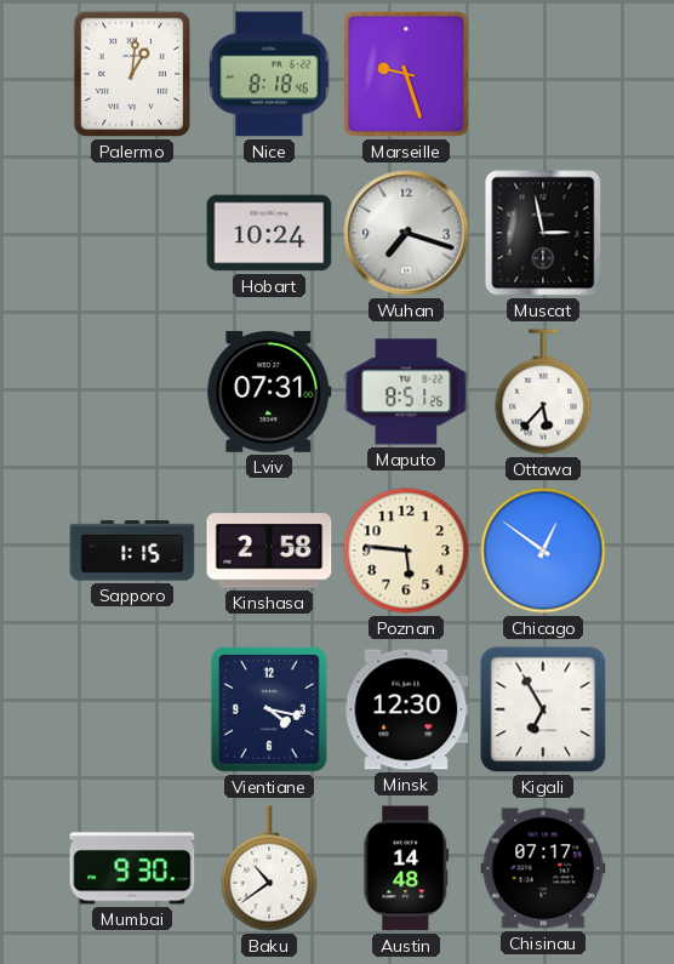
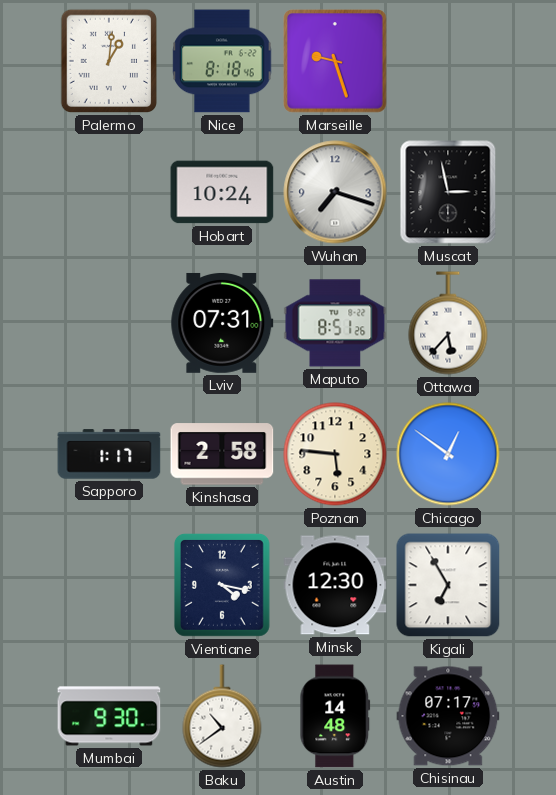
Sapporo: 1:15 -> 1:17
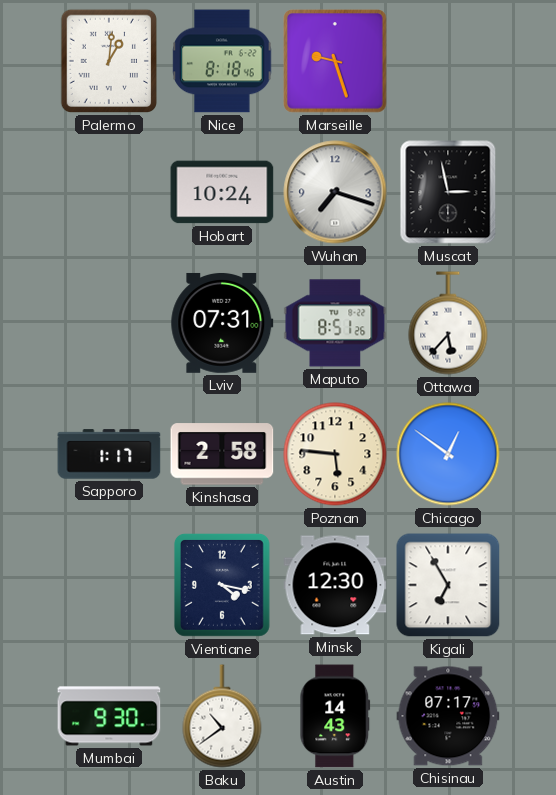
Austin: 14:48 -> 14:43
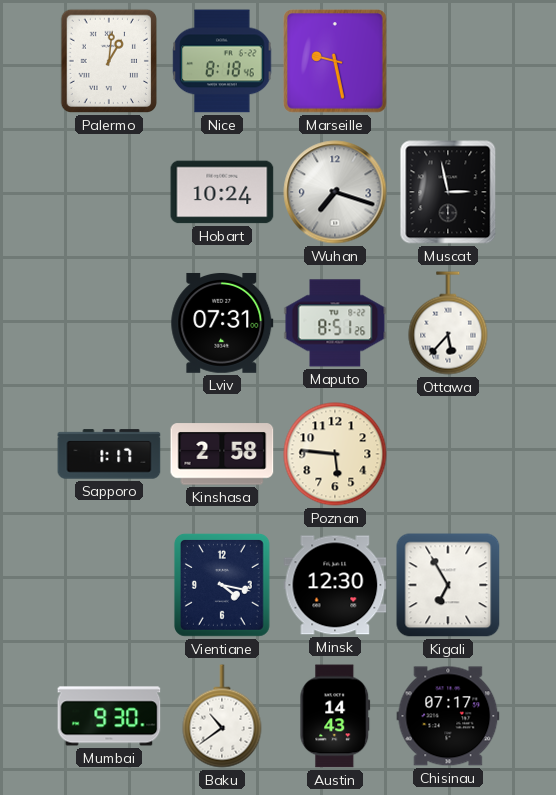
Marseille: 9:27 -> 9:28
Chicago: 12:51 -> none
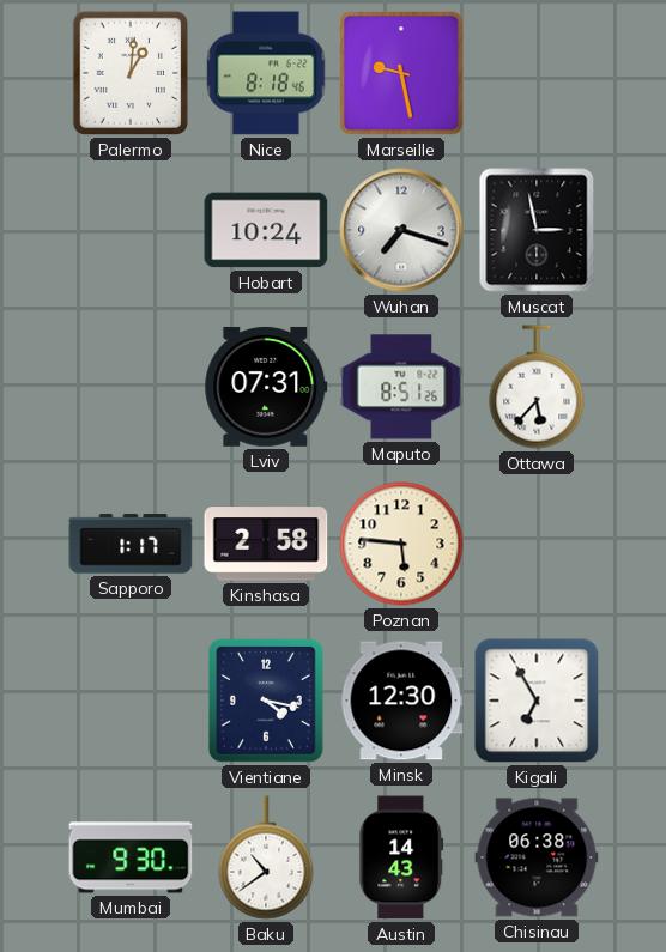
Chisinau: 07:17 -> 06:38
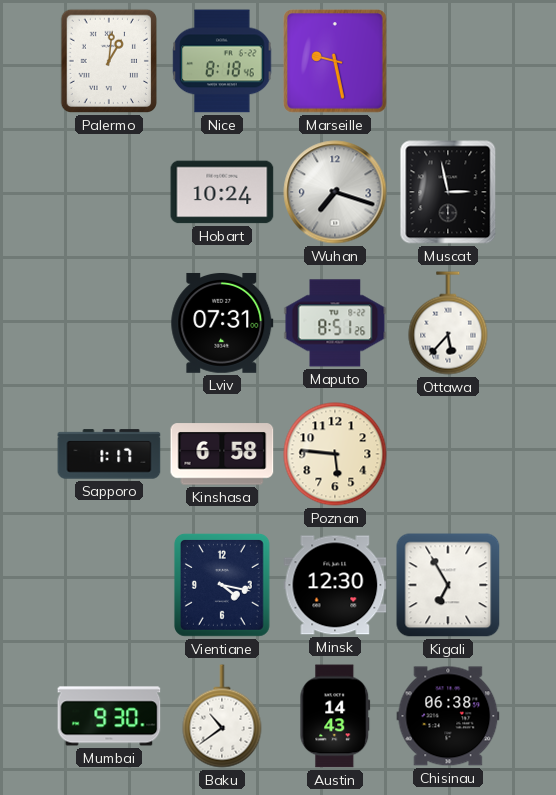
Kinshasa: 2:58 -> 6:58
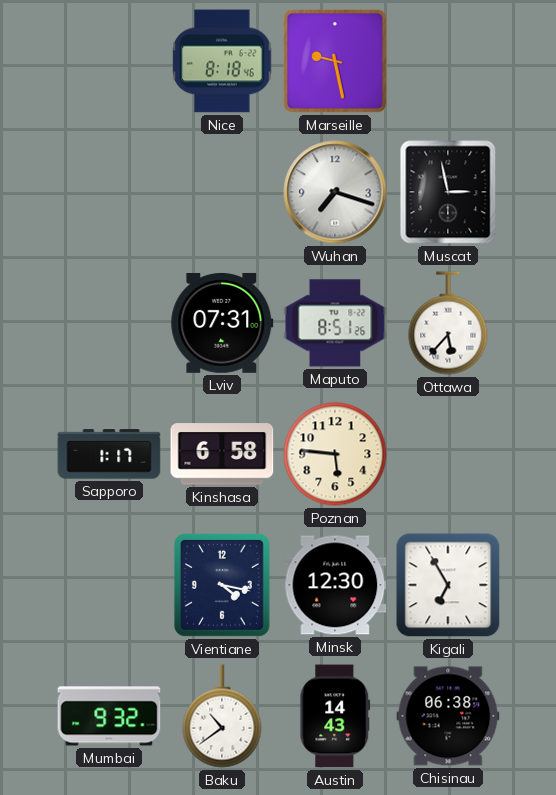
Palermo: 1:01 -> none
Hobart: 10:24 -> none
Mumbai: 9:30 -> 9:32
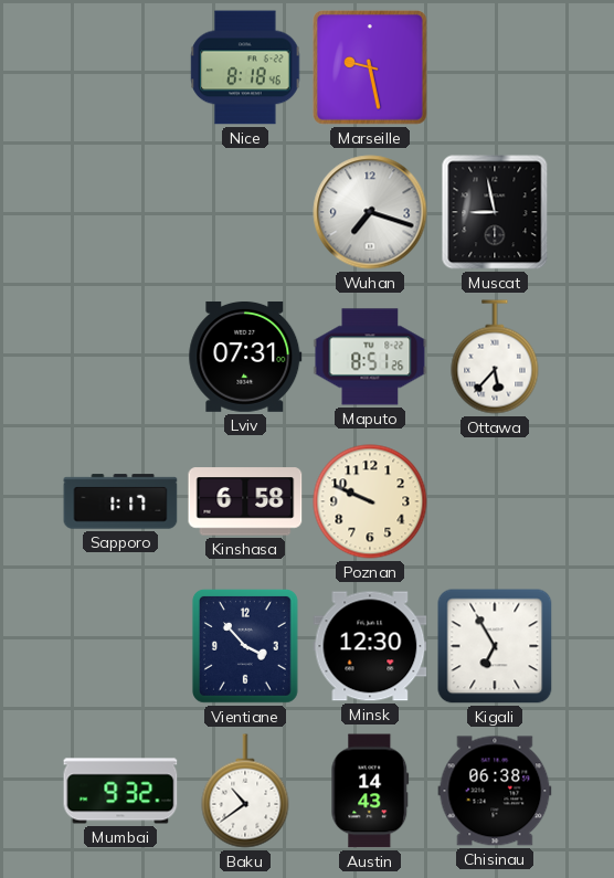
Muscat: 2:58 -> 8:58
Poznan: 5:46 -> 9:49
Vientiane: 4:17 -> 3:53
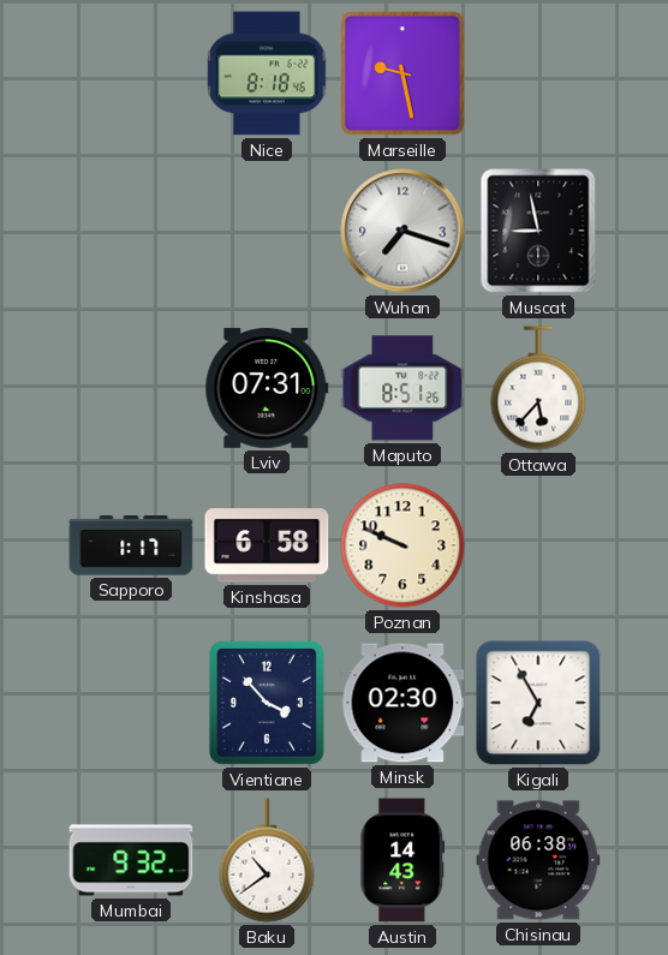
Minsk: 12:30 -> 02:30
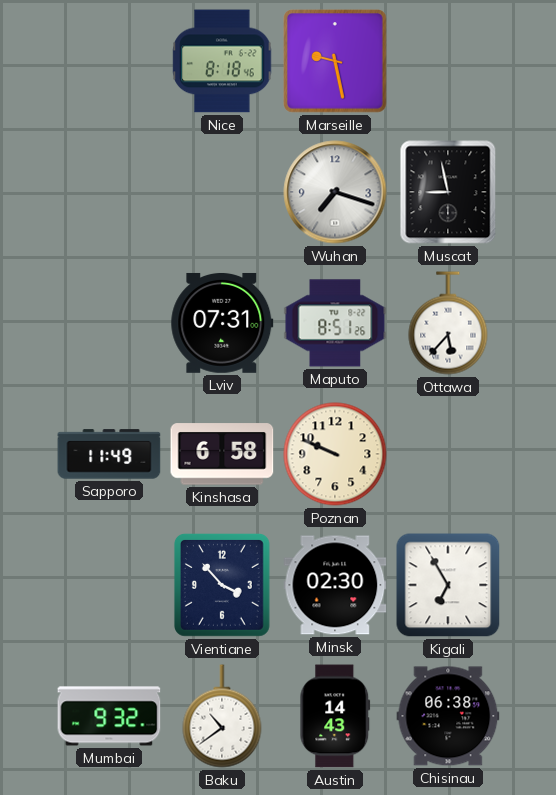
Sapporo: 1:17 -> 11:49
